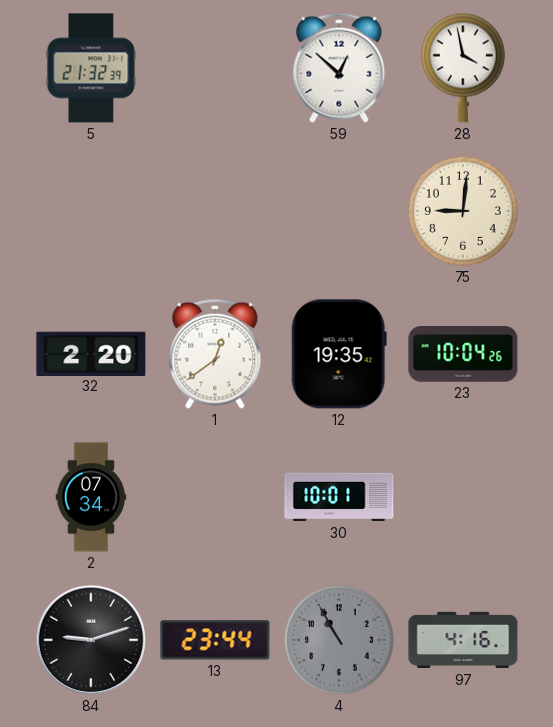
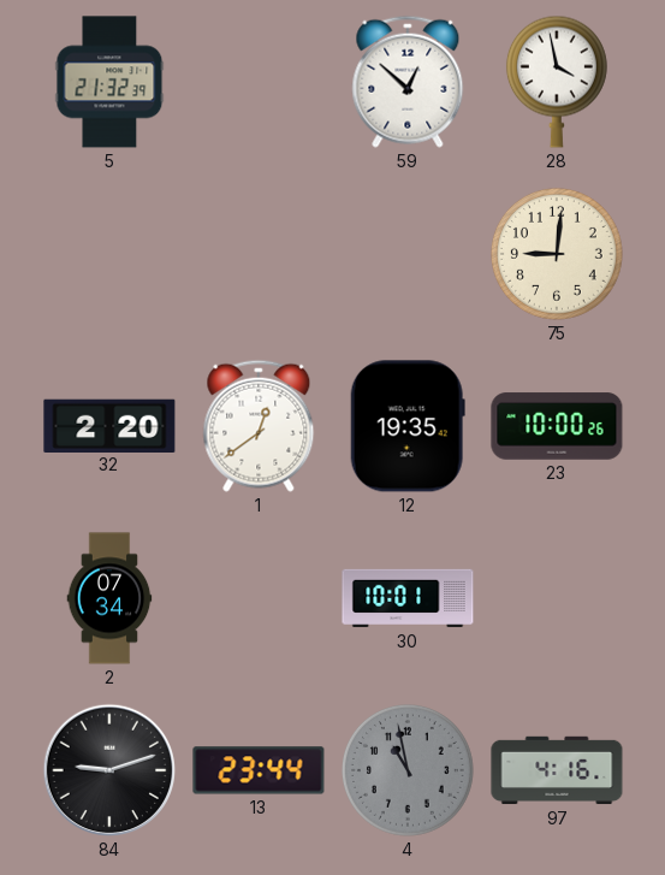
23: 10:04 -> 10:00
4: 10:55 -> 10:58
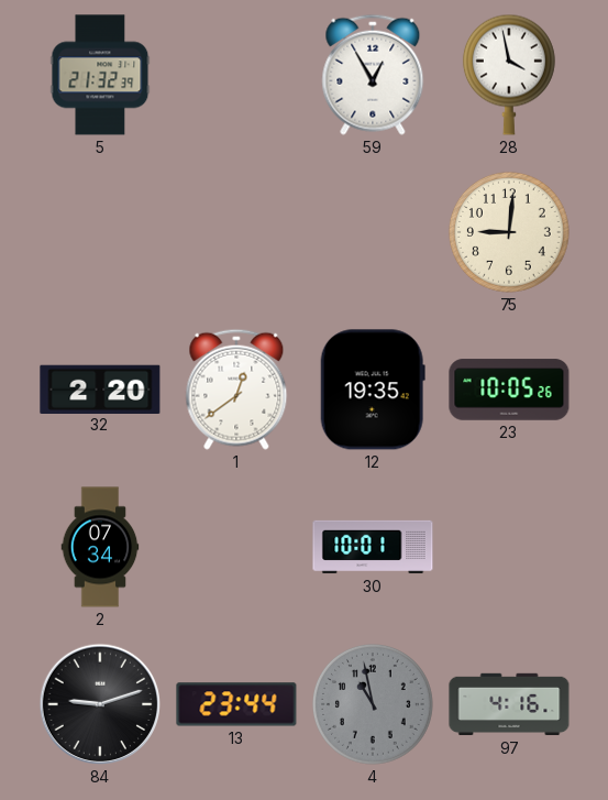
59: 12:52 -> 12:55
23: 10:00 -> 10:05
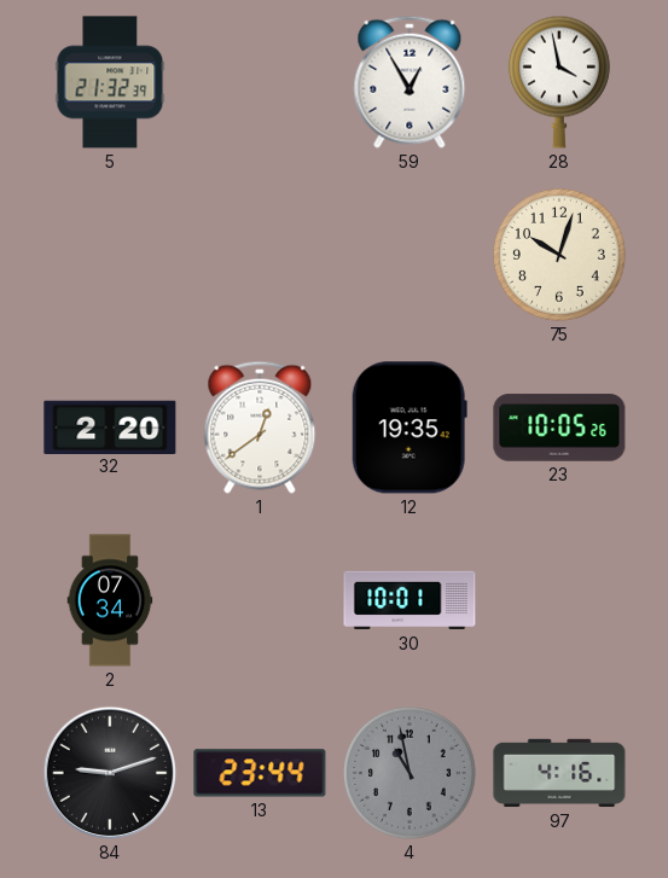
75: 9:01 -> 10:03
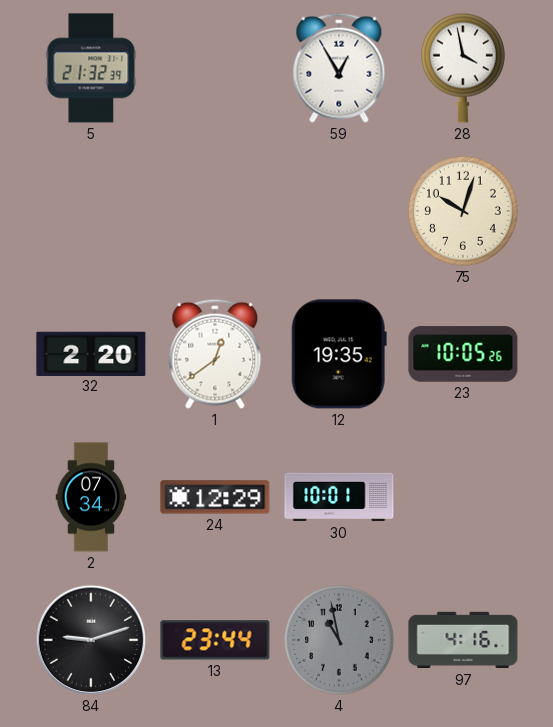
24: none -> 12:29
